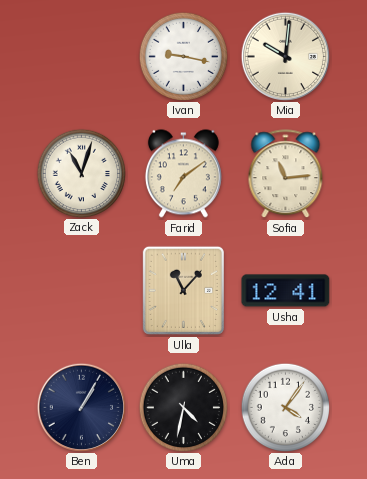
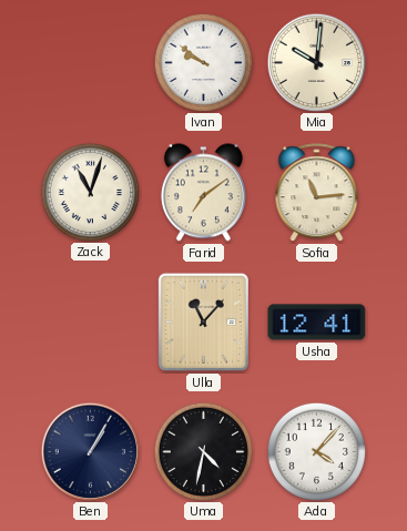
Ivan: 9:17 -> 9:51
Ada: 4:06 -> 4:07
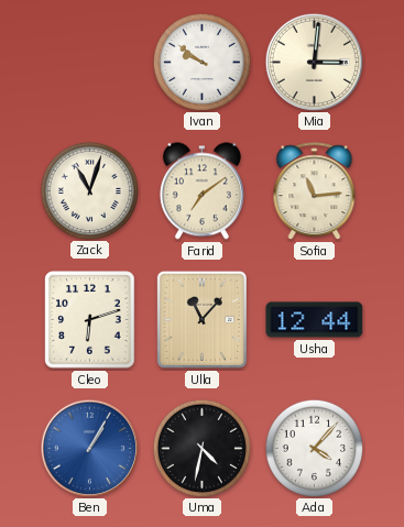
Mia: 10:01 -> 3:01
Cleo: none -> 6:12
Usha: 12:41 -> 12:44
Ben dial: navy -> blue
